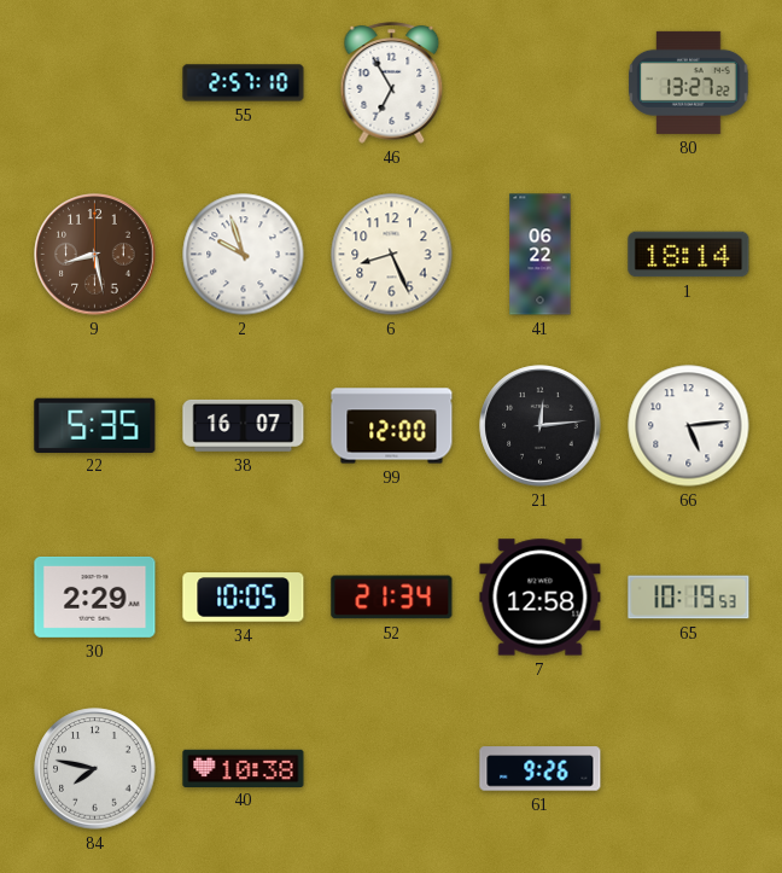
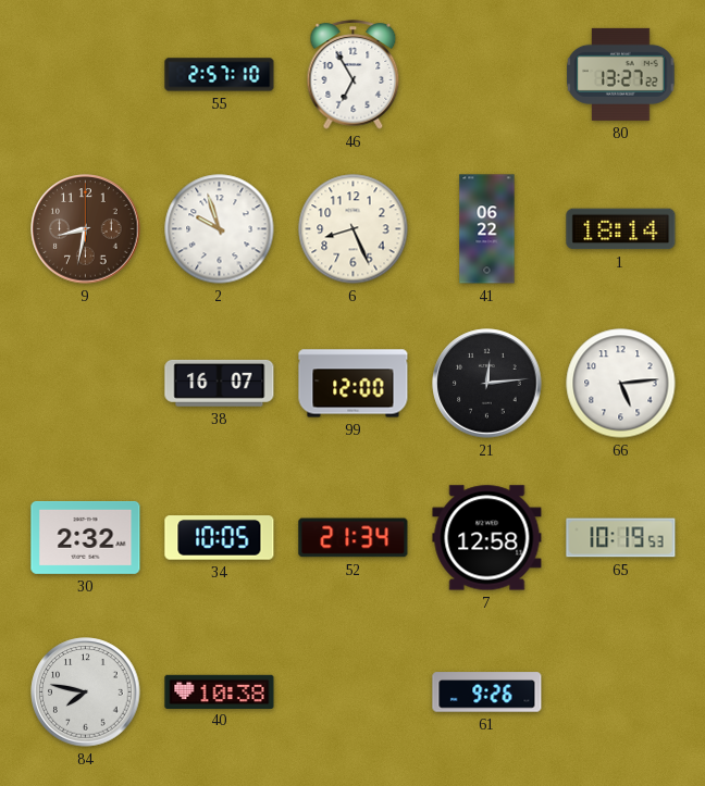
9: 8:28 -> 8:32
22: 5:35 -> none
30: 2:29 -> 2:32
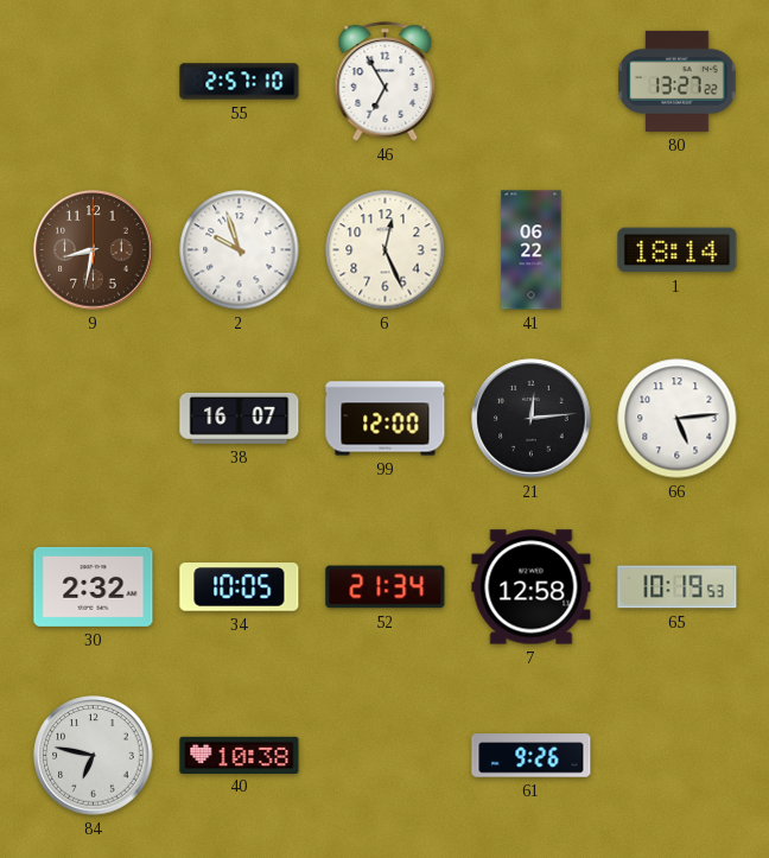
6: 8:26 -> 12:26
84: 7:47 -> 6:47
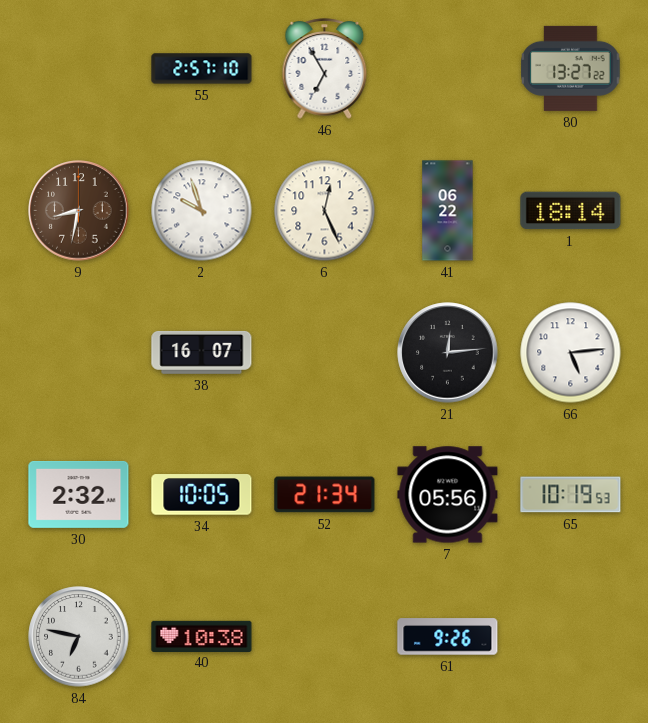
99: 12:00 -> none
7: 12:58 -> 05:56
